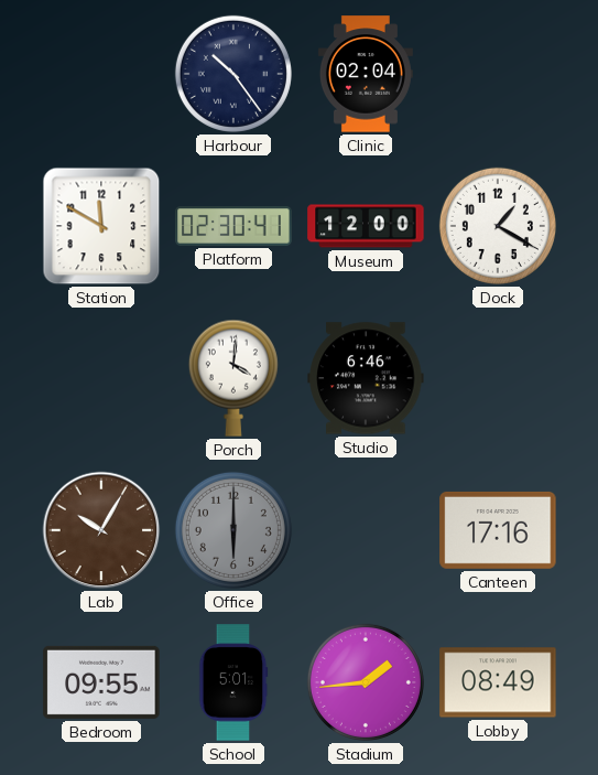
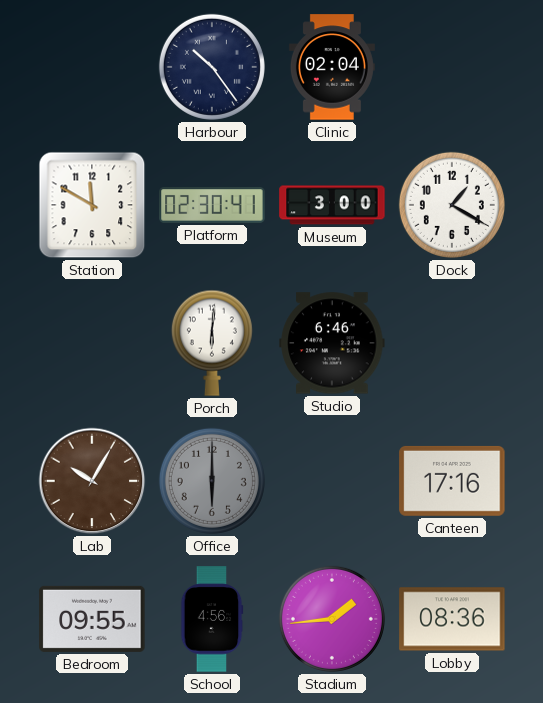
Museum: 12:00 -> 3:00
Porch: 4:01 -> 6:01
School: 5:01 -> 4:56
Lobby: 08:49 -> 08:36
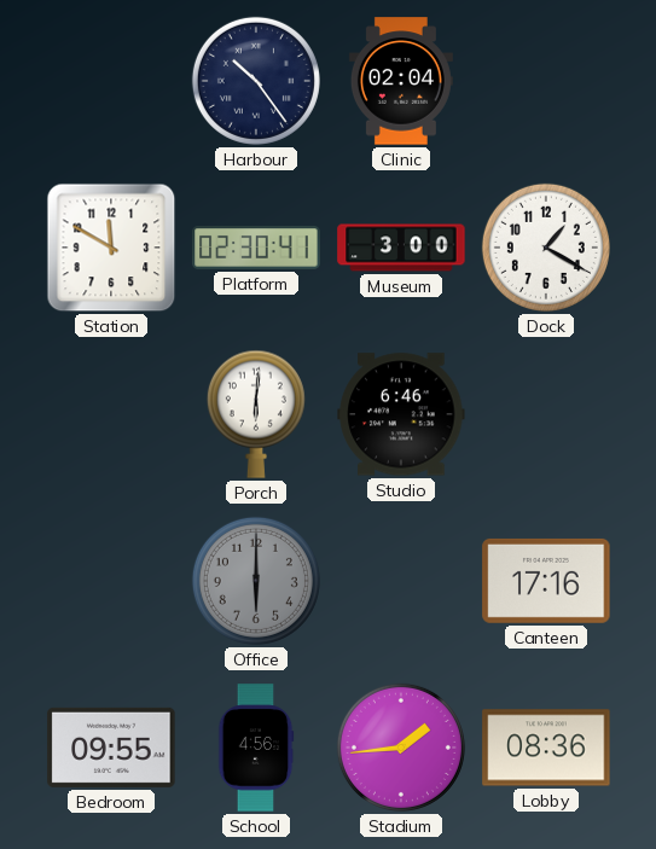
Lab: 10:05 -> none
